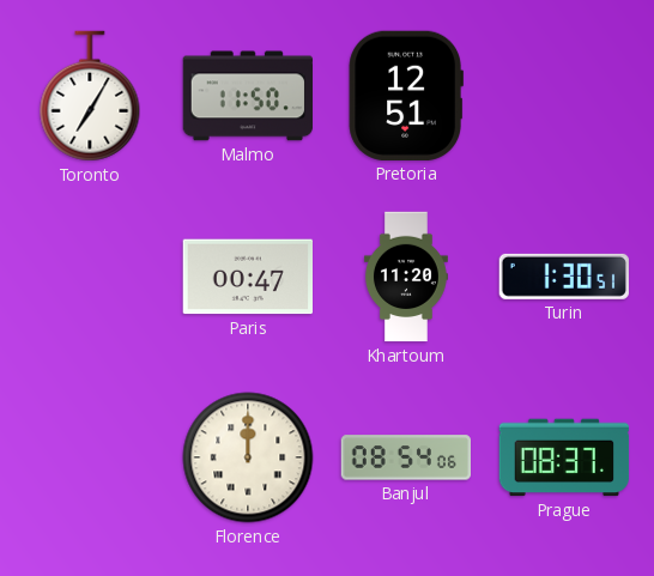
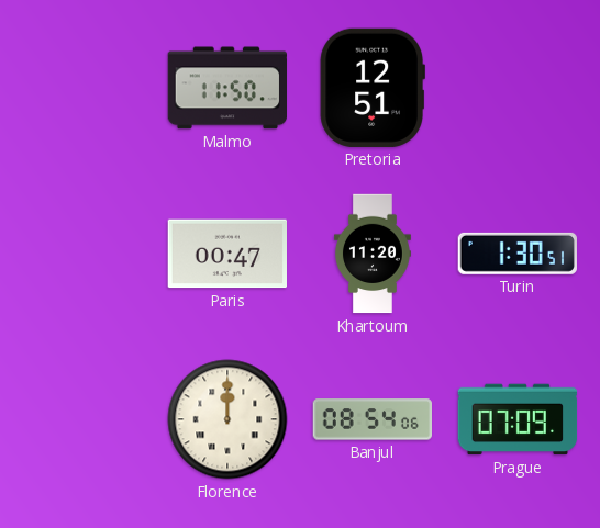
Toronto: 7:05 -> none
Prague: 08:37 -> 07:09
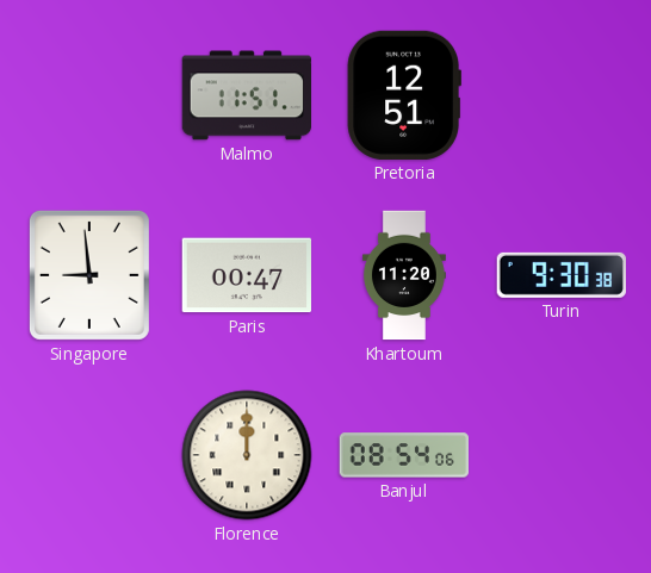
Malmo: 11:50 -> 11:51
Singapore: none -> 8:59
Turin: 1:30 -> 9:30
Prague: 07:09 -> none
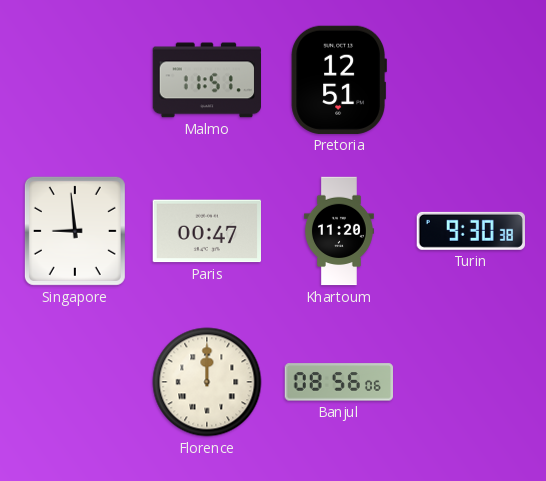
Banjul: 08:54 -> 08:56
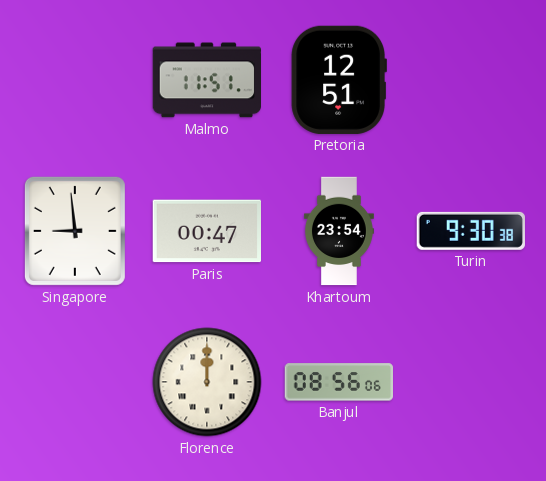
Khartoum: 11:20 -> 23:54
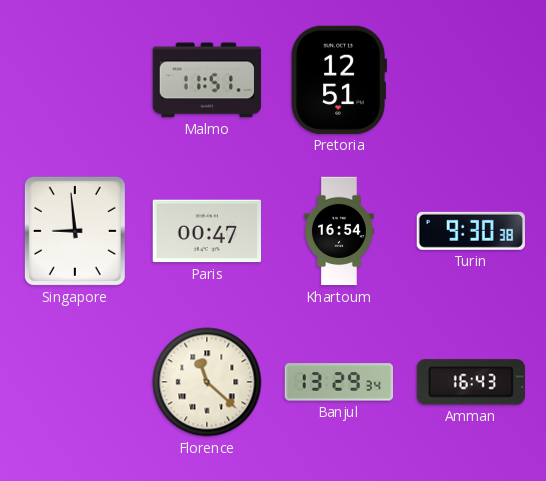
Khartoum: 23:54 -> 16:54
Florence: 12:00 -> 11:22
Banjul: 08:56 -> 13:29
Amman: none -> 16:43
